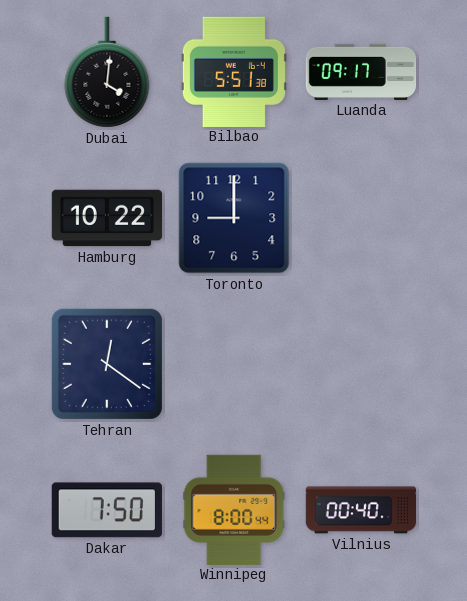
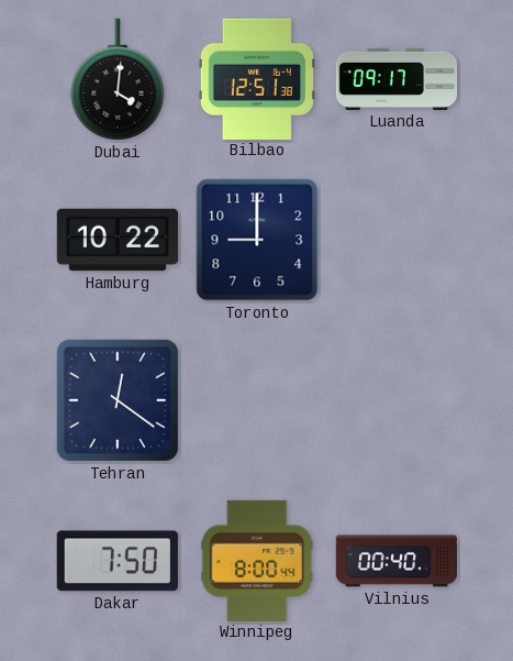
Bilbao: 5:51 -> 12:51
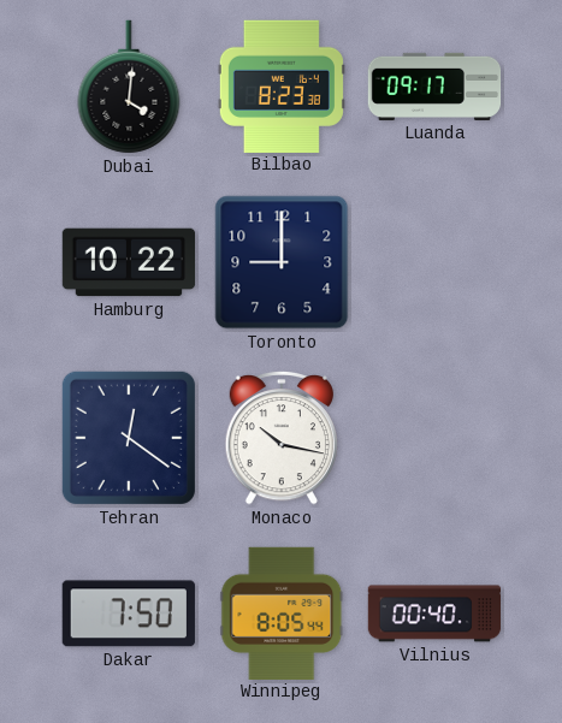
Bilbao: 12:51 -> 8:23
Monaco: none -> 10:17
Winnipeg: 8:00 -> 8:05
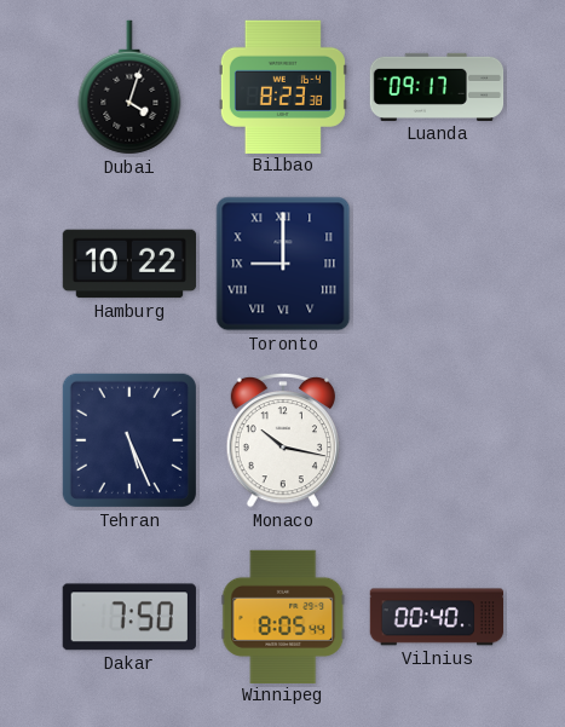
Dubai: 4:01 -> 4:03
Toronto numerals: Arabic -> Roman
Tehran: 12:21 -> 5:26
